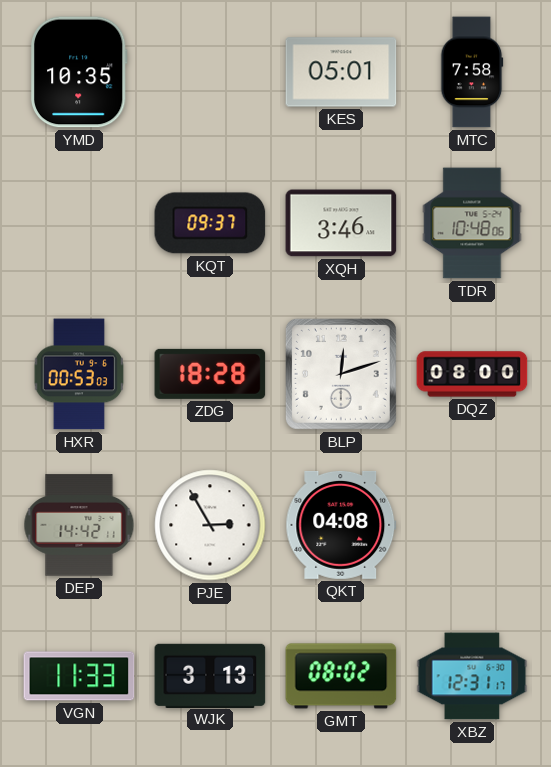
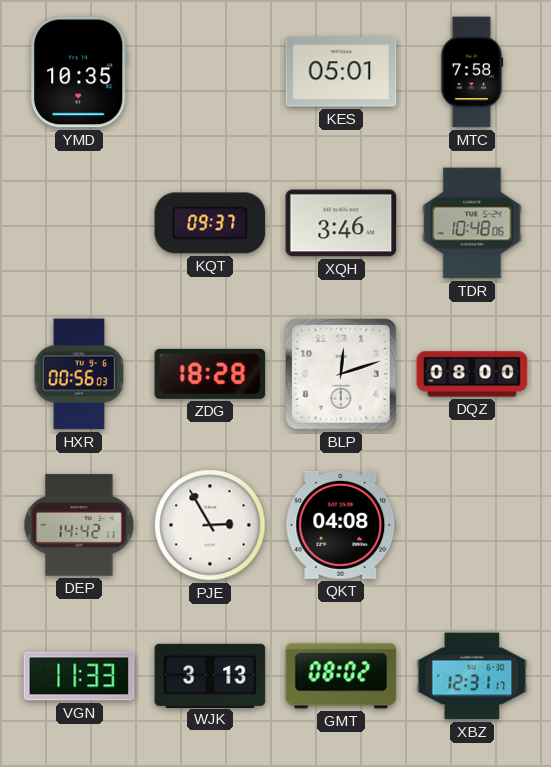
HXR: 00:53 -> 00:56
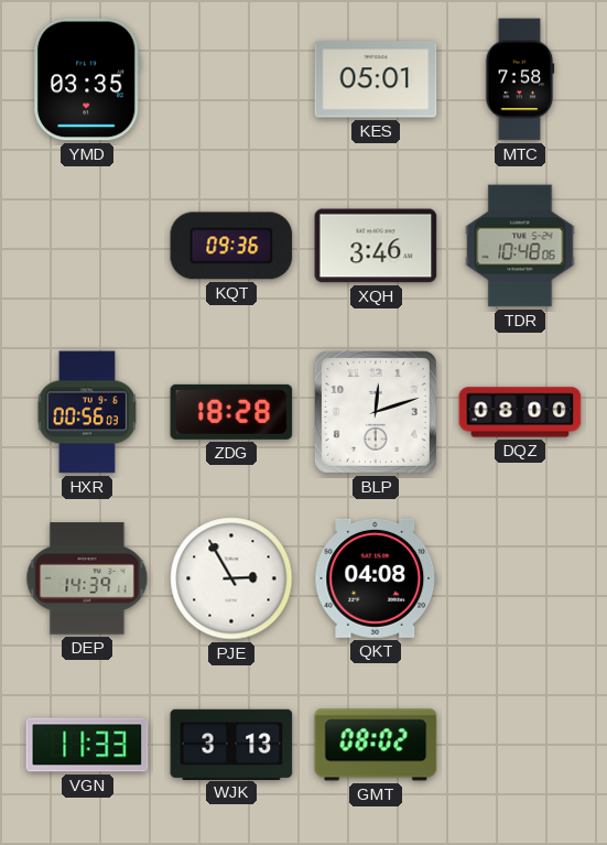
YMD: 10:35 -> 03:35
KQT: 09:37 -> 09:36
DEP: 14:42 -> 14:39
XBZ: 12:31 -> none
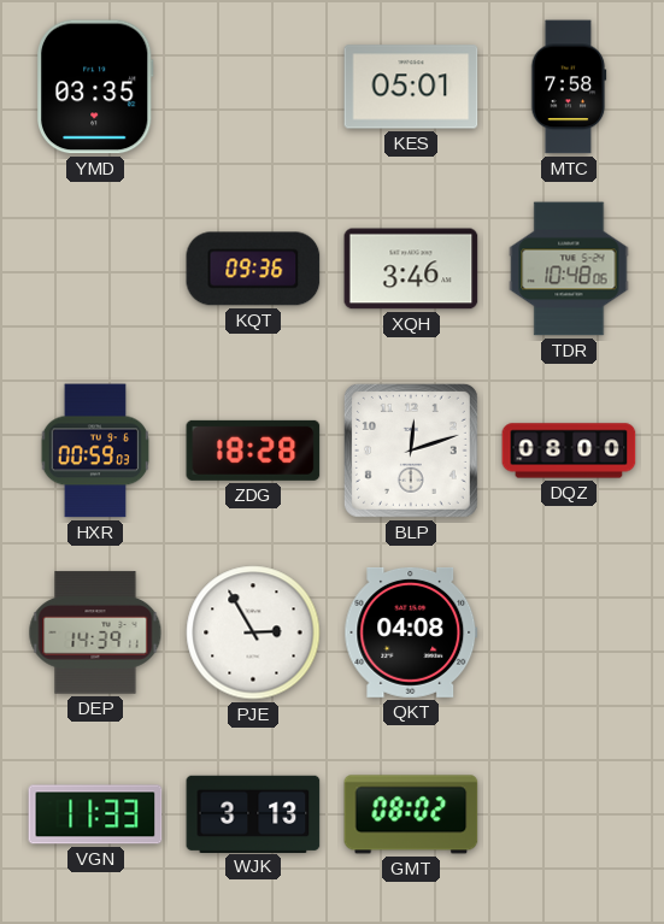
HXR: 00:56 -> 00:59
